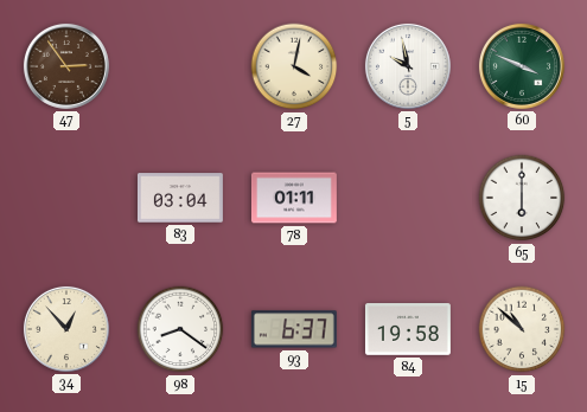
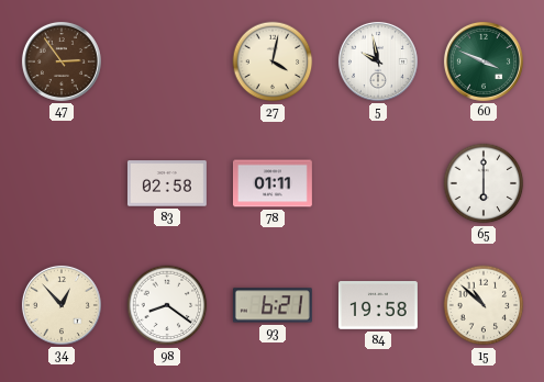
83: 03:04 -> 02:58
93: 6:37 -> 6:21
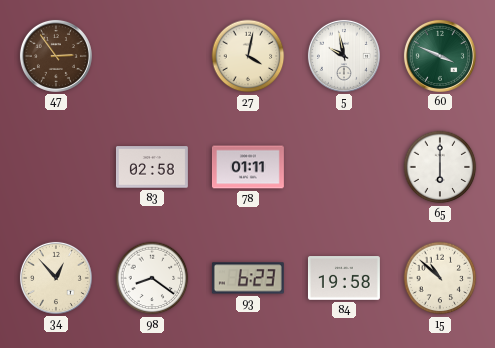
93: 6:21 -> 6:23
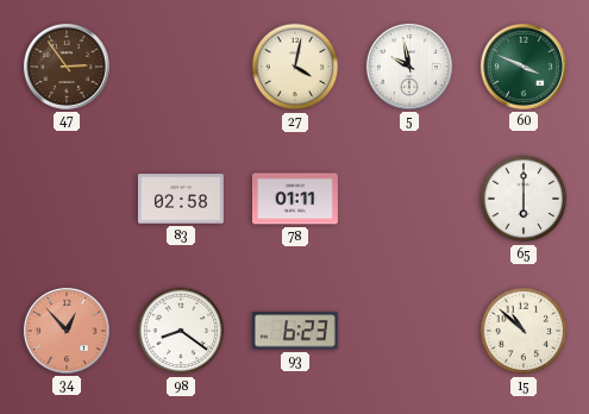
34 dial: cream -> salmon
84: 19:58 -> none
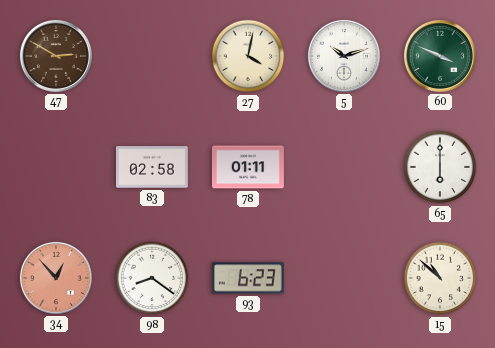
47: 2:54 -> 2:50
5: 9:58 -> 10:12
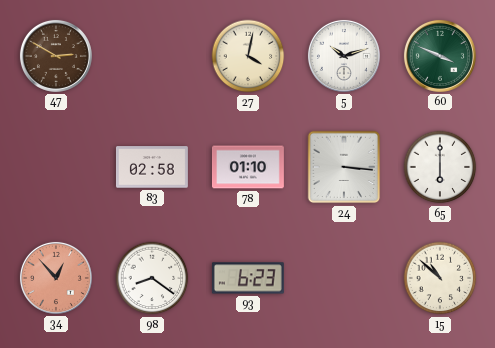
78: 01:11 -> 01:10
24: none -> 3:16
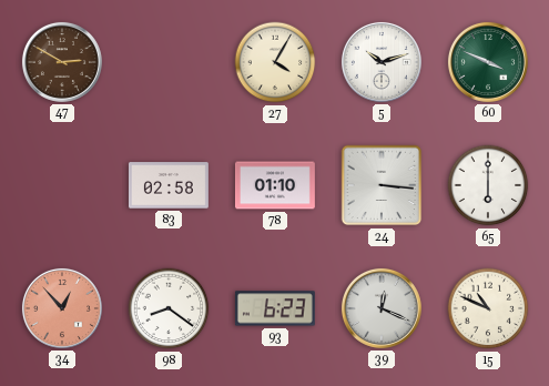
27: 4:02 -> 4:05
39: none -> 12:19
15: 10:52 -> 10:49
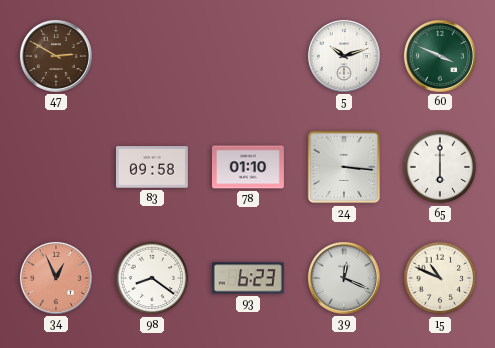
27: 4:05 -> none
83: 02:58 -> 09:58
34: 12:53 -> 12:56
